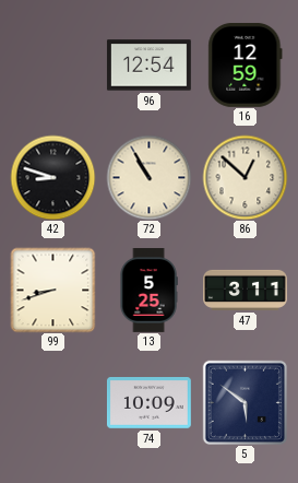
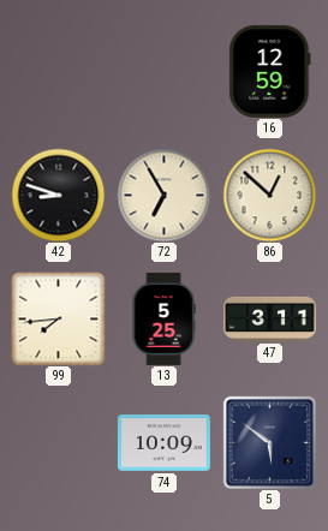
96: 12:54 -> none
72: 10:55 -> 6:55
99: 8:42 -> 7:44
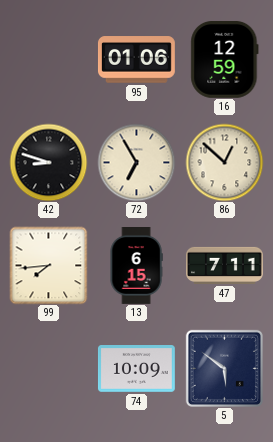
95: none -> 01:06
13: 5:25 -> 6:15
47: 3:11 -> 7:11
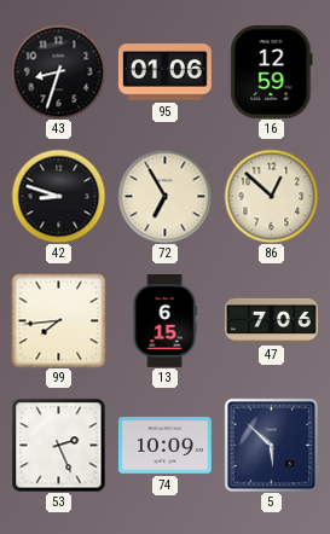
43: none -> 8:33
47: 7:11 -> 7:06
53: none -> 2:26
5: 5:51 -> 5:52
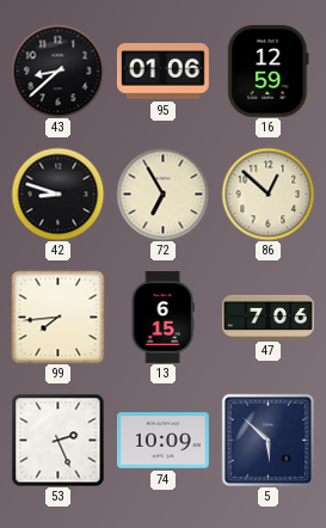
43: 8:33 -> 8:38
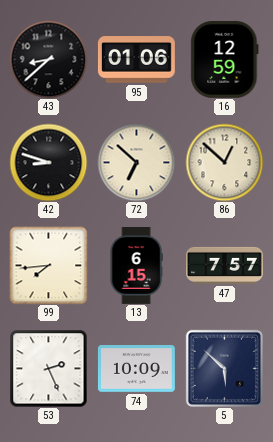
72: 6:55 -> 6:52
47: 7:06 -> 7:57
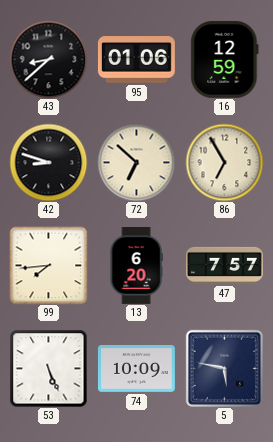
86: 12:52 -> 6:55
13: 6:15 -> 6:20
53: 2:26 -> 5:26
5: 5:52 -> 5:47
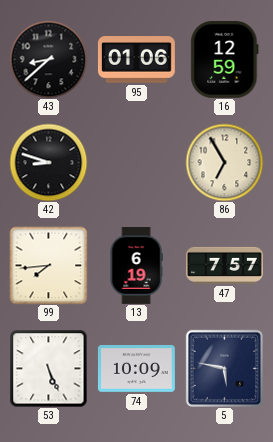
72: 6:52 -> none
13: 6:20 -> 6:19
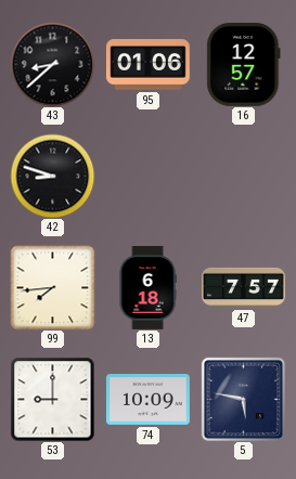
16: 12:59 -> 12:57
86: 6:55 -> none
13: 6:19 -> 6:18
53: 5:26 -> 9:00
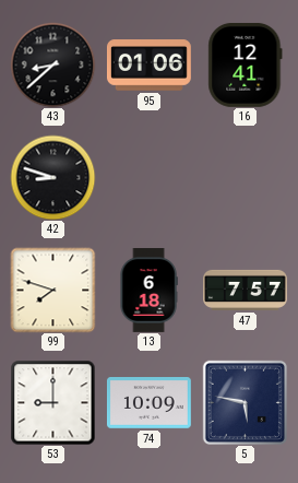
16: 12:57 -> 12:41
99: 7:44 -> 7:48
